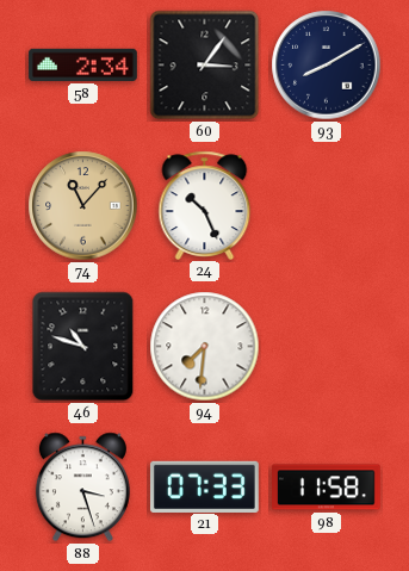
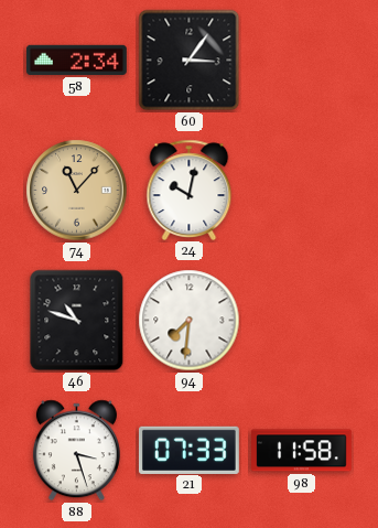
93: 8:10 -> none
24: 10:26 -> 10:02
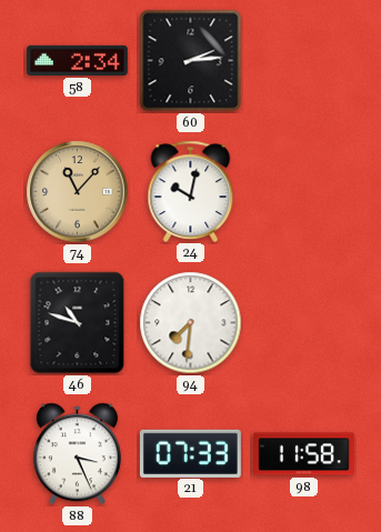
60: 3:06 -> 2:14
88: 3:27 -> 3:26
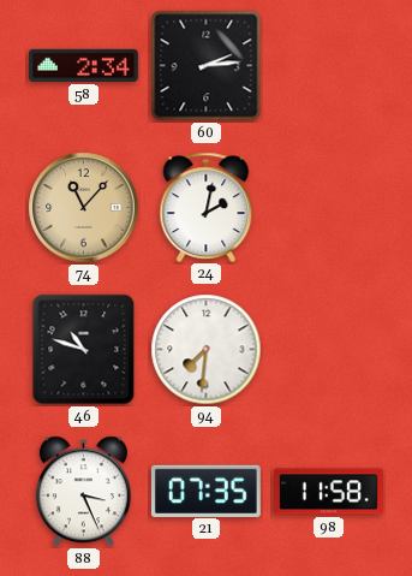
24: 10:02 -> 2:02
21: 07:33 -> 07:35
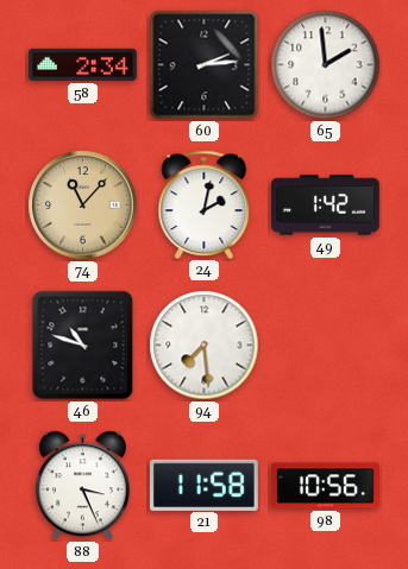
65: none -> 1:59
49: none -> 1:42
94: 7:31 -> 7:29
21: 07:35 -> 11:58
98: 11:58 -> 10:56
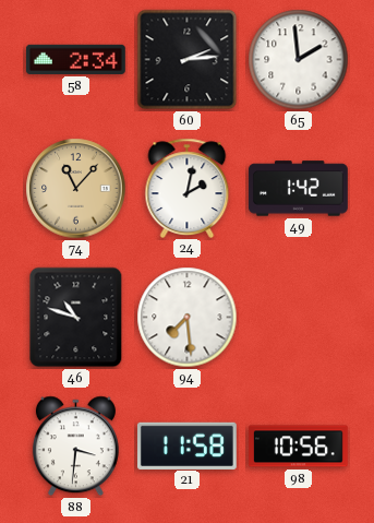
88: 3:26 -> 3:31
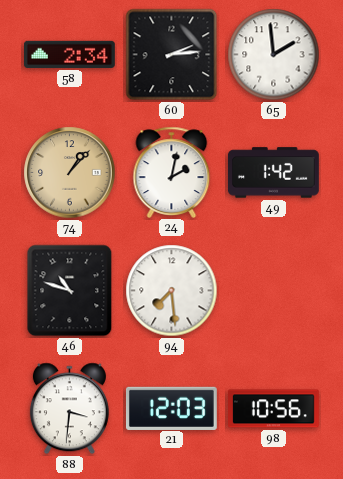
74: 11:07 -> 1:07
21: 11:58 -> 12:03
